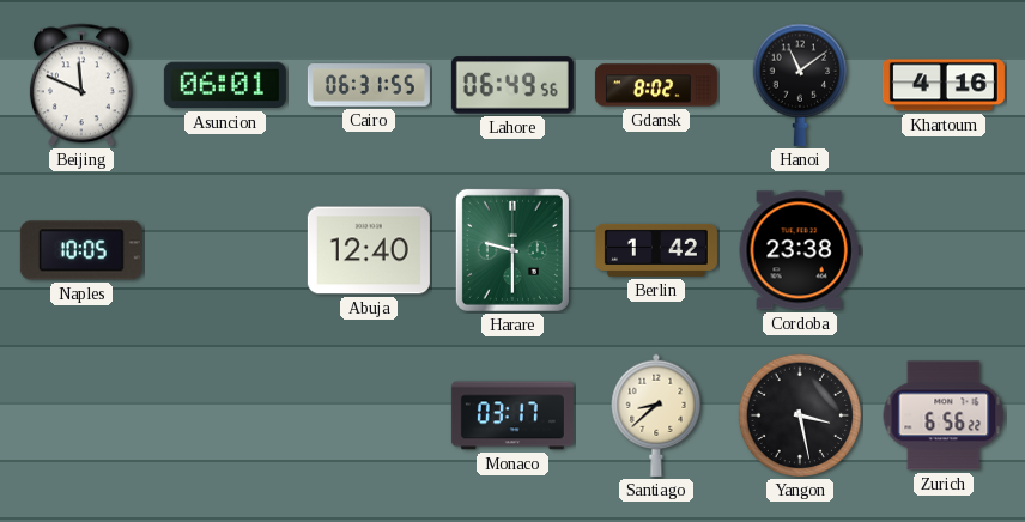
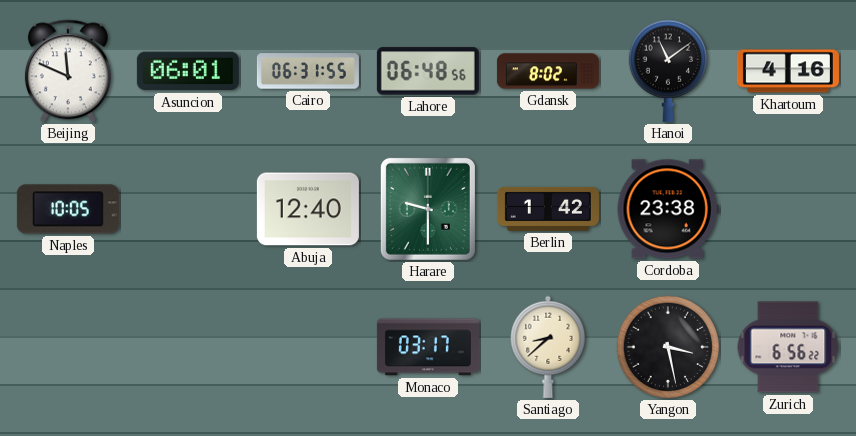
Lahore: 06:49 -> 06:48
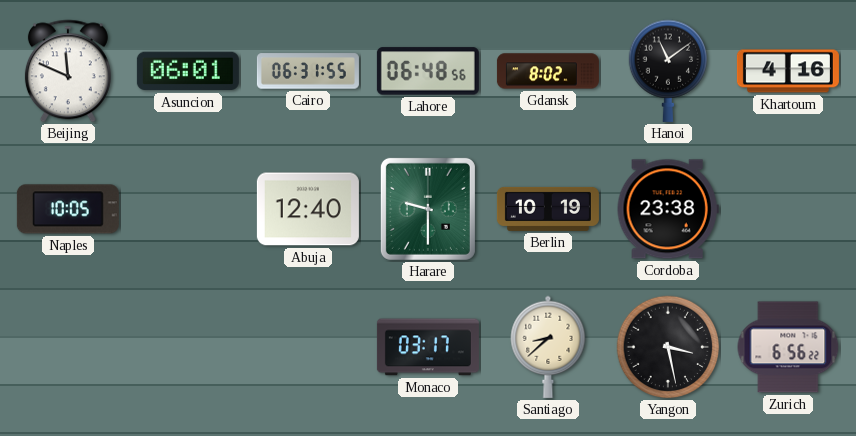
Berlin: 1:42 -> 10:19
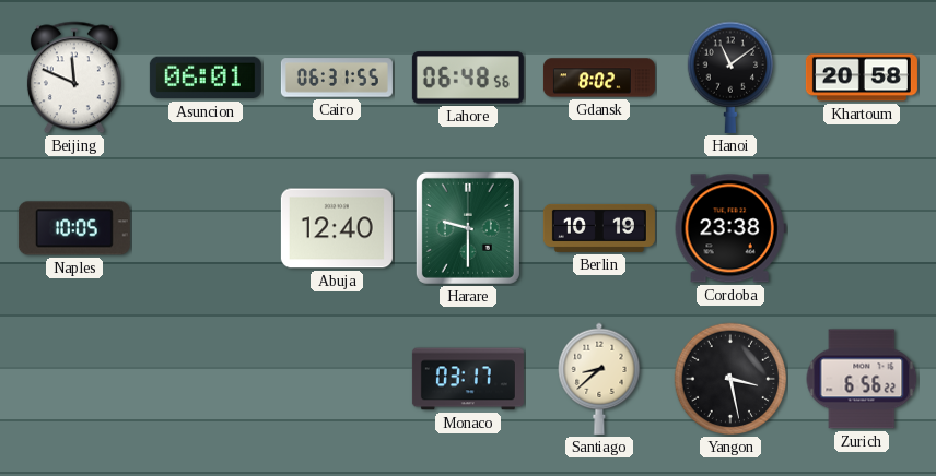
Khartoum: 4:16 -> 20:58
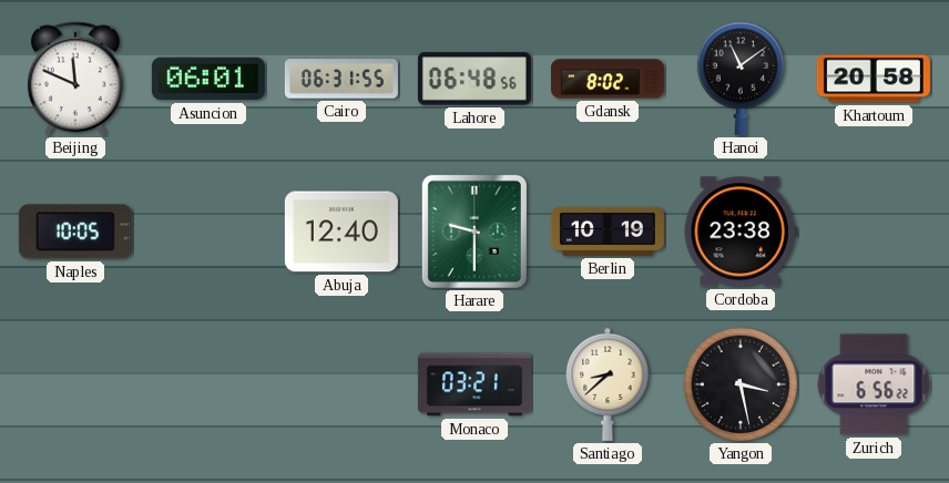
Monaco: 03:17 -> 03:21
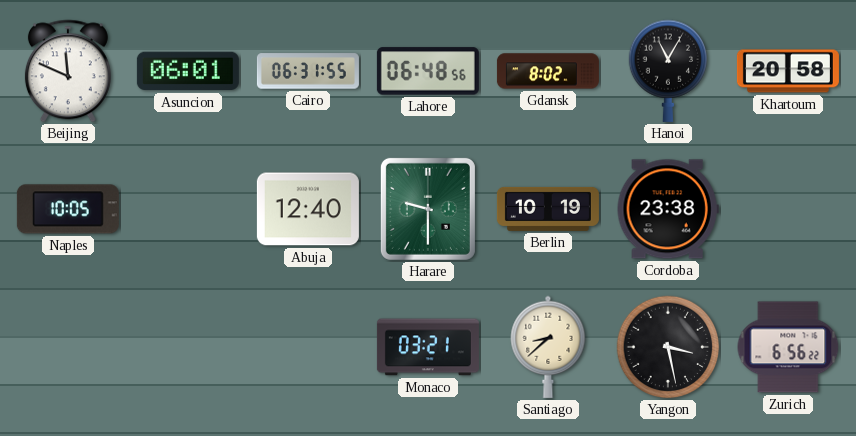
Hanoi: 11:09 -> 11:05
